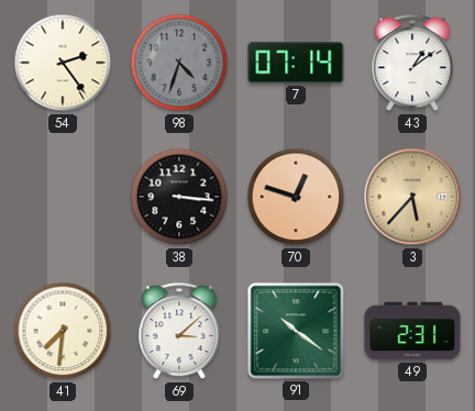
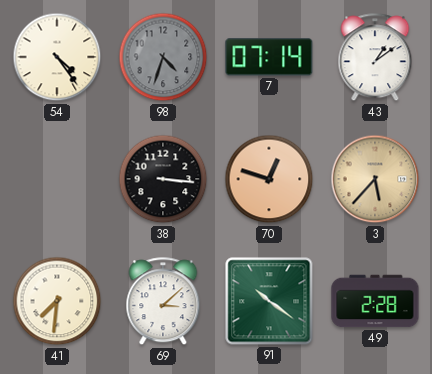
54: 2:24 -> 4:24
49: 2:31 -> 2:28
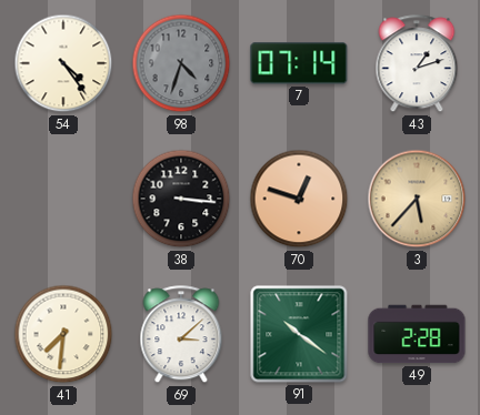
43: 1:09 -> 1:12
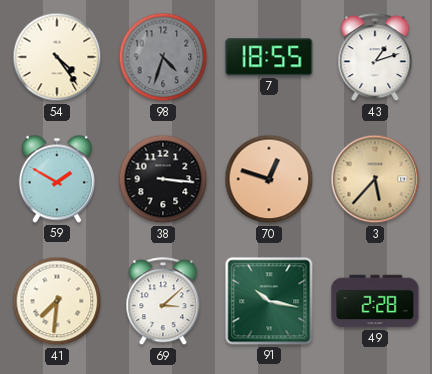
7: 07:14 -> 18:55
59: none -> 1:50
91: 10:21 -> 10:17
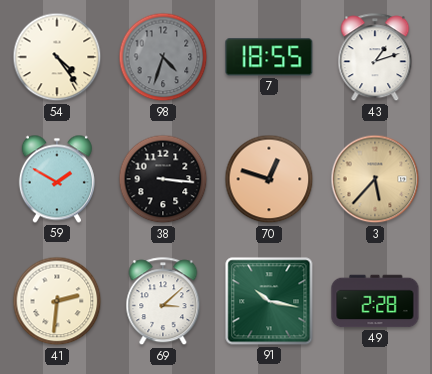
41: 7:31 -> 2:31
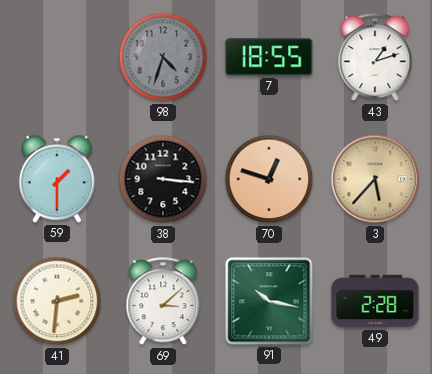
54: 4:24 -> none
59: 1:50 -> 1:30
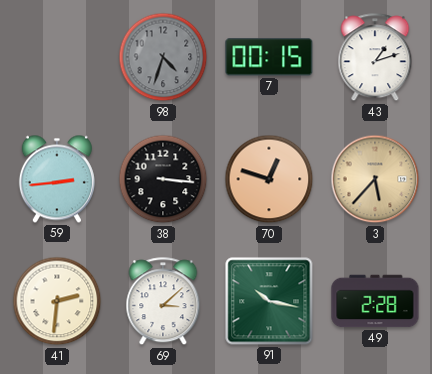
7: 18:55 -> 00:15
59: 1:30 -> 2:44
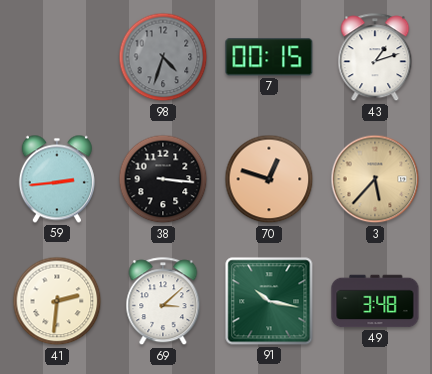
49: 2:28 -> 3:48
